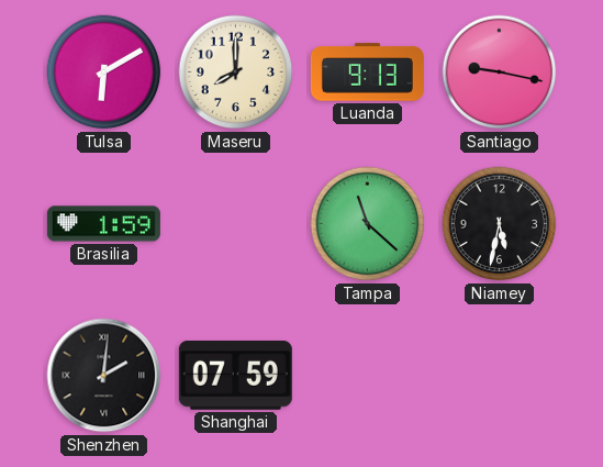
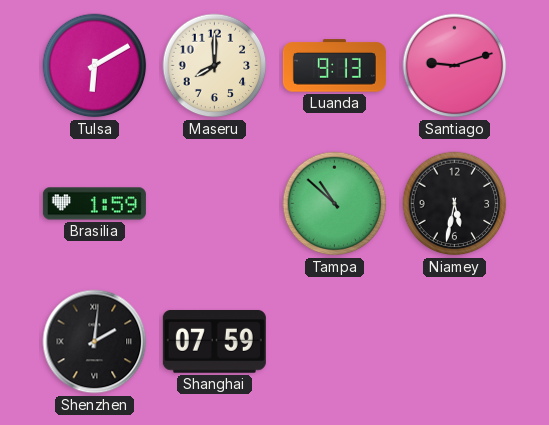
Santiago: 9:17 -> 9:12
Tampa: 11:22 -> 10:52
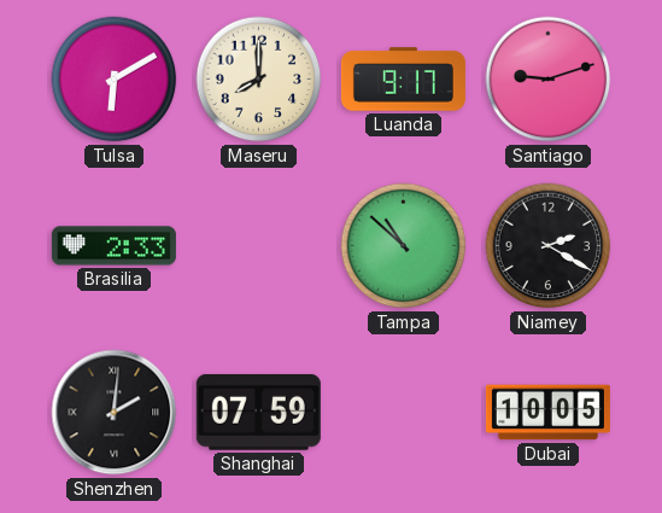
Luanda: 9:13 -> 9:17
Brasilia: 1:59 -> 2:33
Niamey: 5:32 -> 2:20
Dubai: none -> 10:05
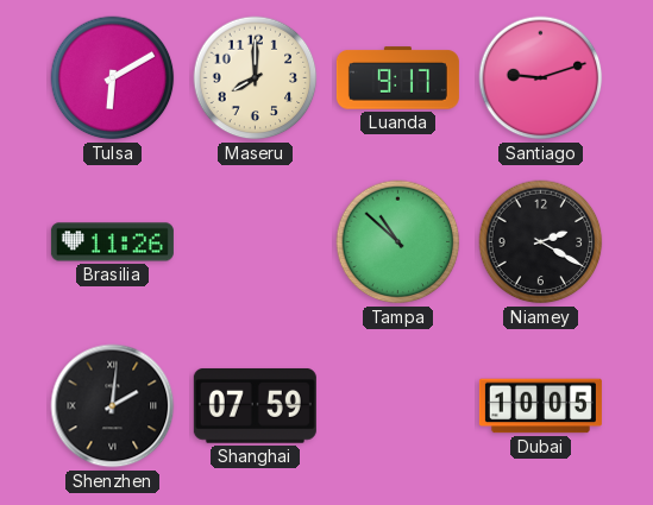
Brasilia: 2:33 -> 11:26
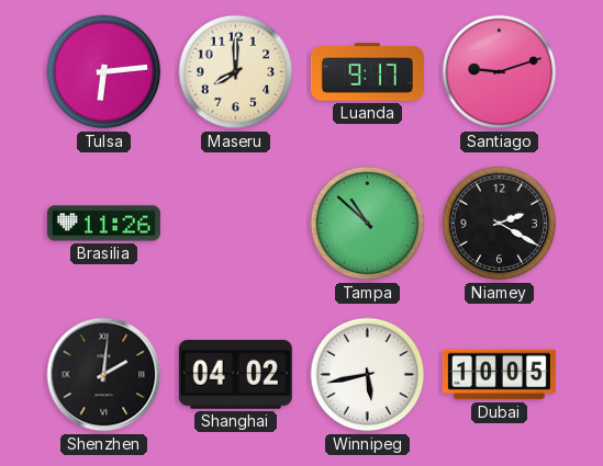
Tulsa: 6:10 -> 6:14
Shanghai: 07:59 -> 04:02
Winnipeg: none -> 5:43
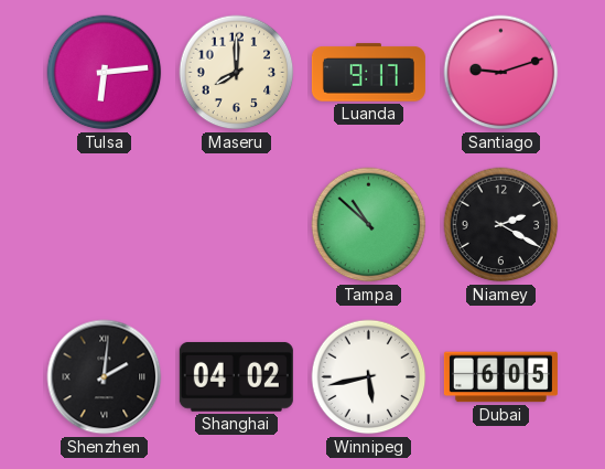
Brasilia: 11:26 -> none
Dubai: 10:05 -> 6:05
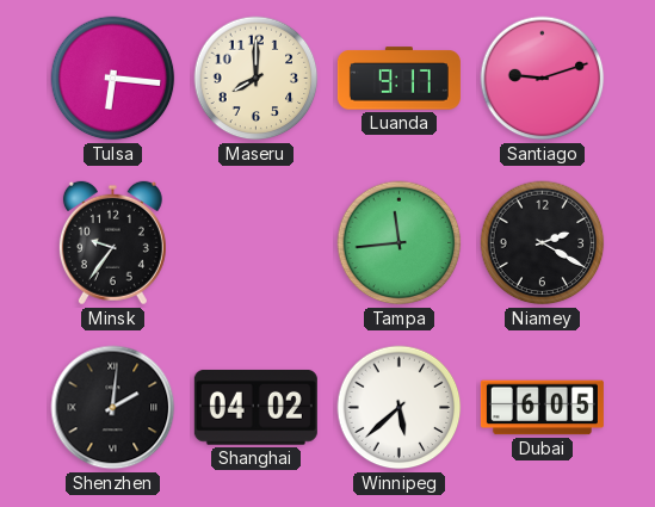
Tulsa: 6:14 -> 6:16
Minsk: none -> 9:36
Tampa: 10:52 -> 11:44
Winnipeg: 5:43 -> 5:38
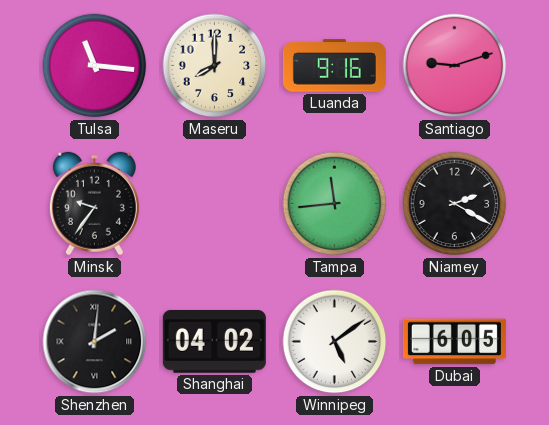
Tulsa: 6:16 -> 11:16
Luanda: 9:17 -> 9:16
Winnipeg: 5:38 -> 5:09
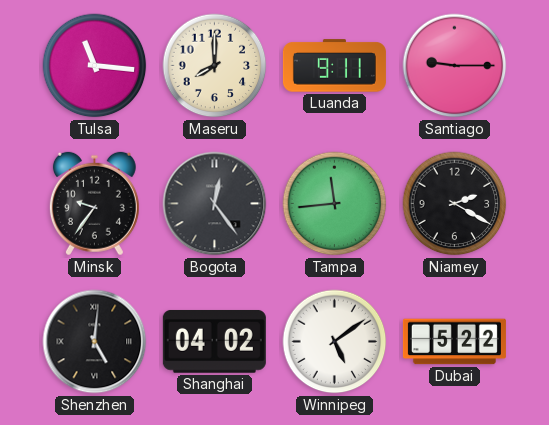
Luanda: 9:16 -> 9:11
Santiago: 9:12 -> 9:15
Bogota: none -> 12:24
Shenzhen: 2:01 -> 5:01
Dubai: 6:05 -> 5:22
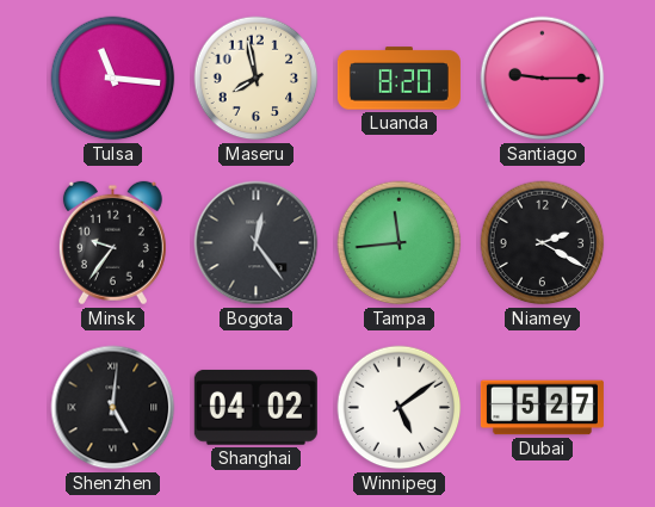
Maseru: 8:00 -> 7:58
Luanda: 9:11 -> 8:20
Dubai: 5:22 -> 5:27
